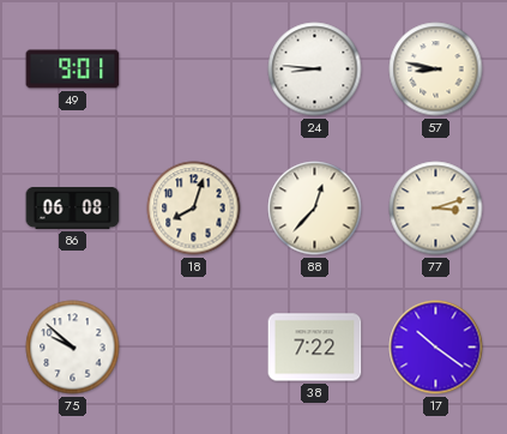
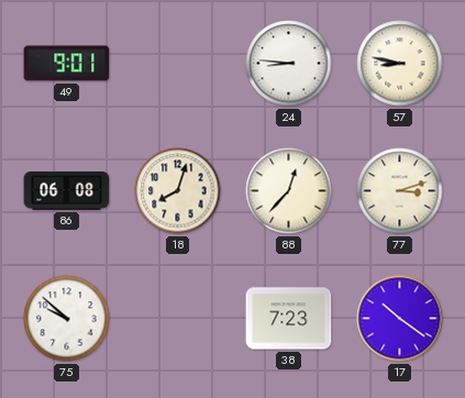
38: 7:22 -> 7:23
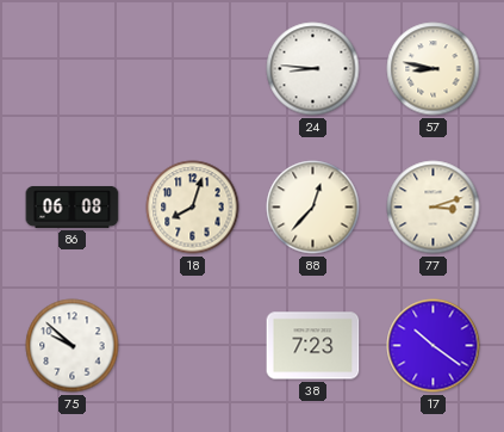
49: 9:01 -> none
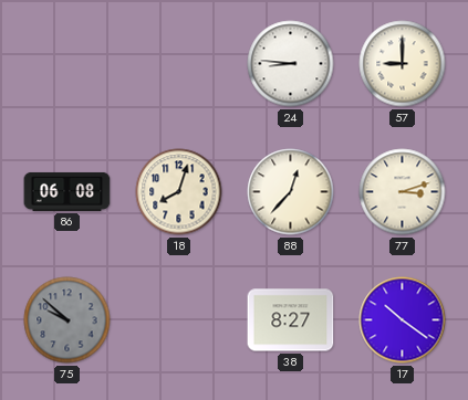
57: 8:47 -> 9:00
75 dial: white -> grey
38: 7:23 -> 8:27
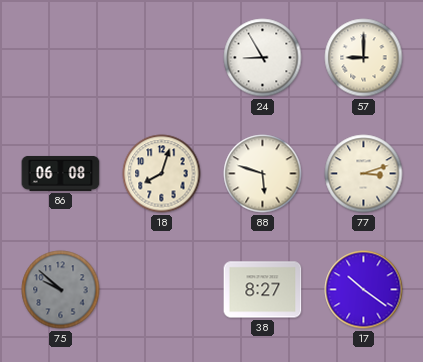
24: 8:46 -> 8:55
88: 12:37 -> 5:48
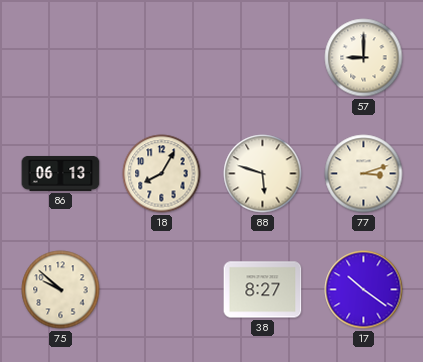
24: 8:55 -> none
86: 06:08 -> 06:13
18: 8:03 -> 8:05
75 dial: grey -> cream
